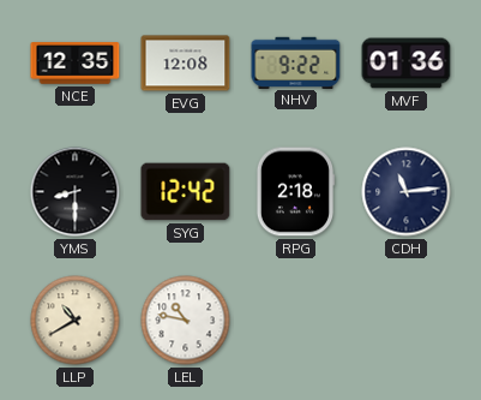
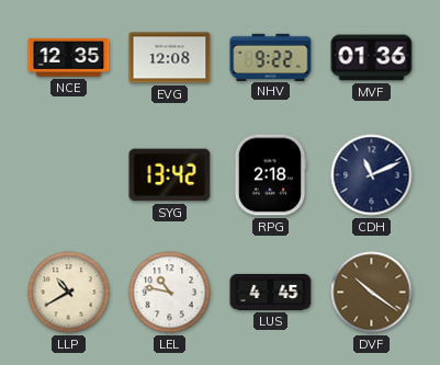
YMS: 8:30 -> none
SYG: 12:42 -> 13:42
CDH: 11:14 -> 11:11
LUS: none -> 4:45
DVF: none -> 10:21
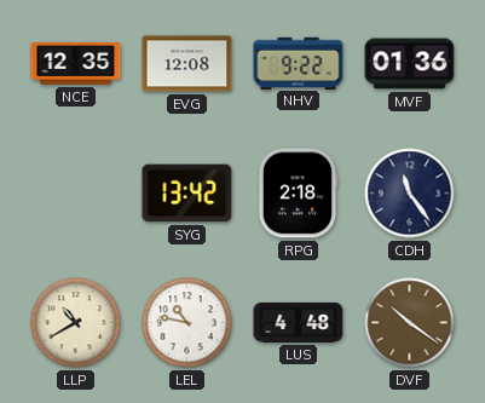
CDH: 11:11 -> 11:24
LUS: 4:45 -> 4:48
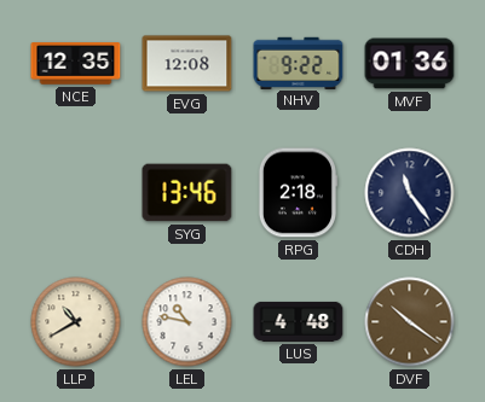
SYG: 13:42 -> 13:46
